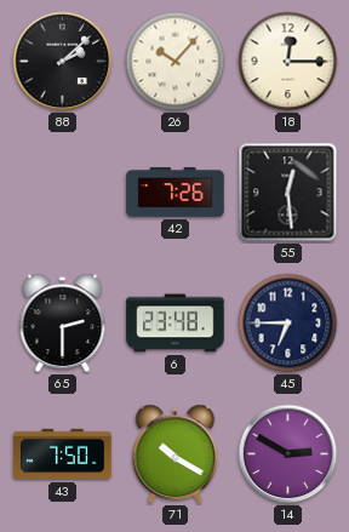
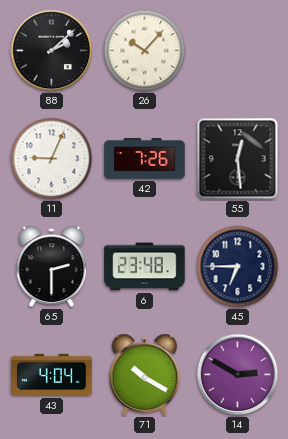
18: 12:15 -> none
11: none -> 9:04
43: 7:50 -> 4:04
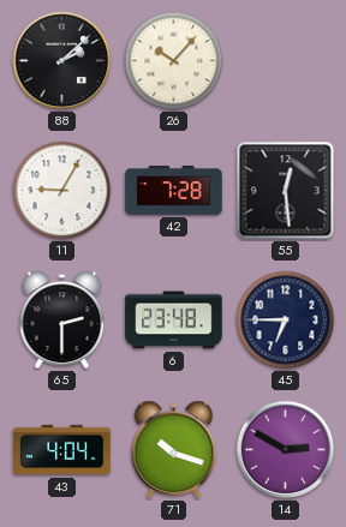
11: 9:04 -> 9:05
42: 7:26 -> 7:28
71: 10:20 -> 10:18
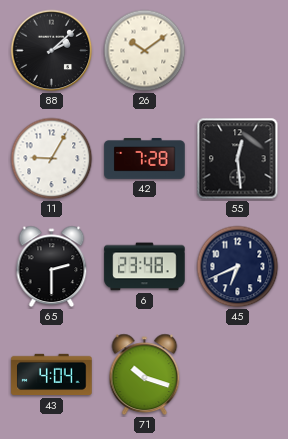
26: 10:07 -> 10:09
45: 6:45 -> 6:41
14: 2:50 -> none
